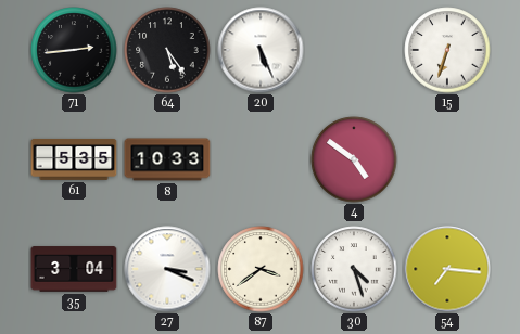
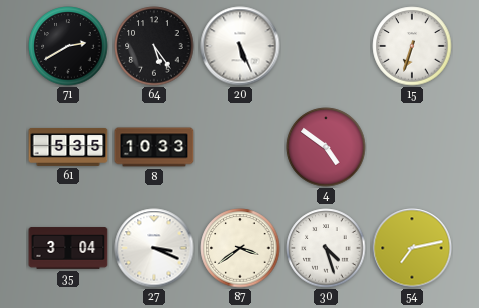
71: 2:44 -> 2:40
54: 7:16 -> 7:13
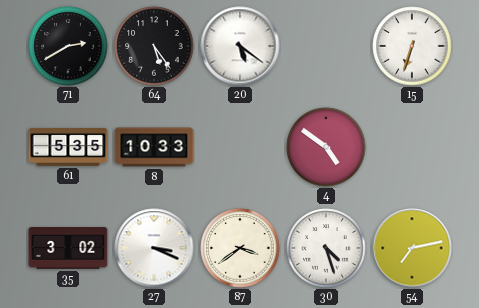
20: 5:26 -> 5:21
35: 3:04 -> 3:02
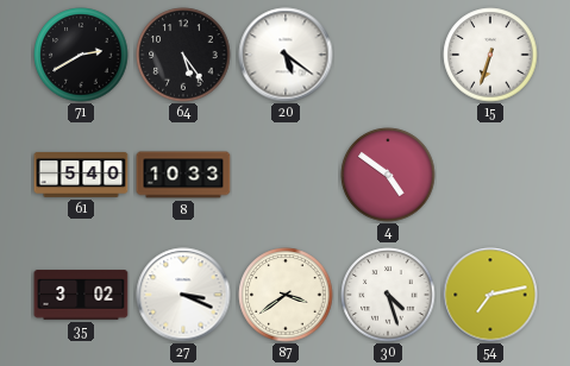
61: 5:35 -> 5:40
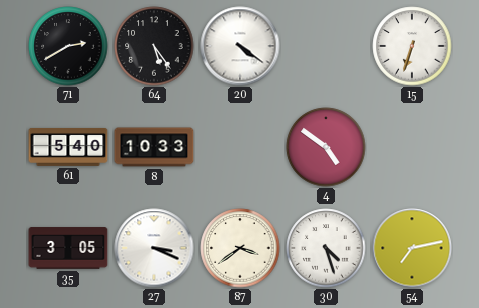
20: 5:21 -> 4:21
35: 3:02 -> 3:05
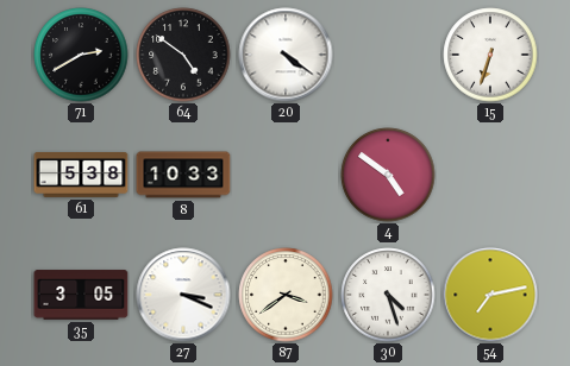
64: 5:24 -> 4:51
61: 5:40 -> 5:38
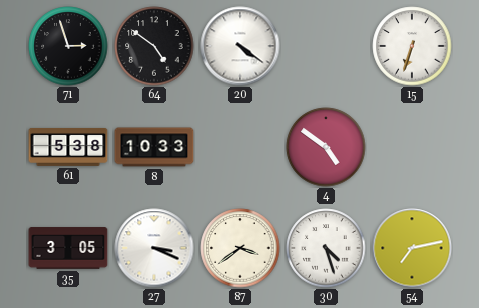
71: 2:40 -> 2:57
